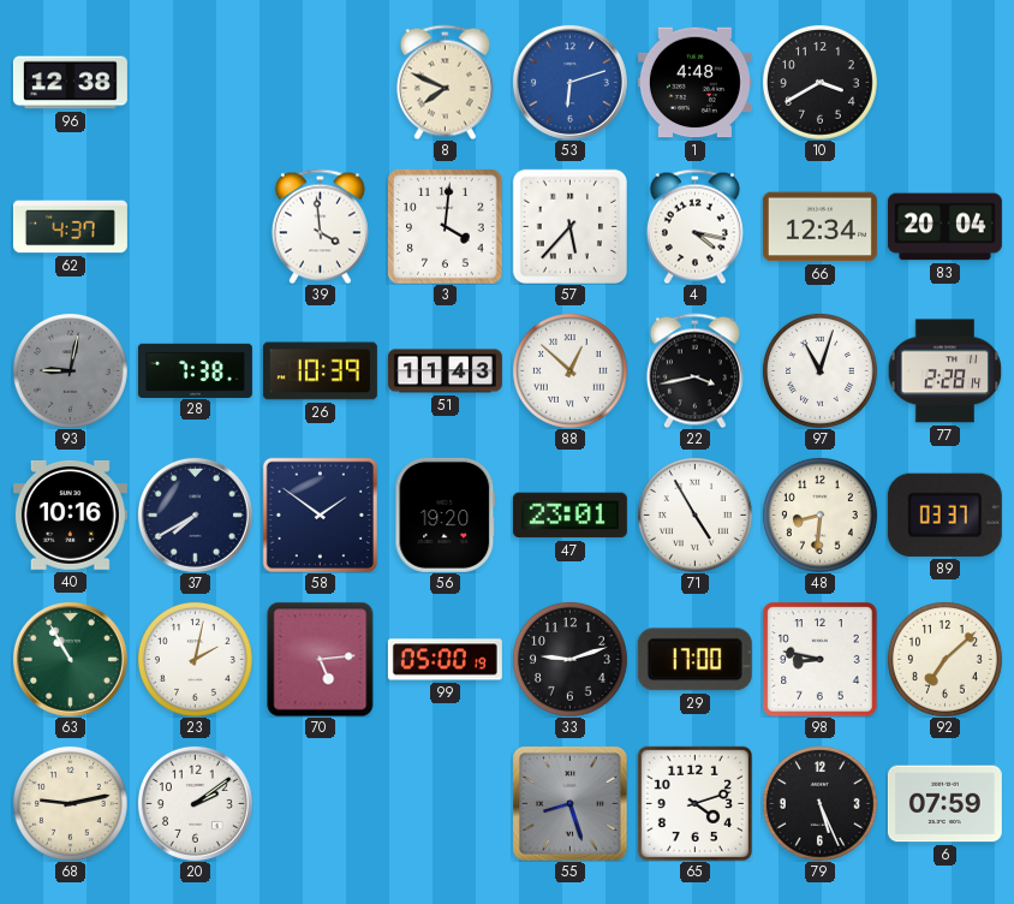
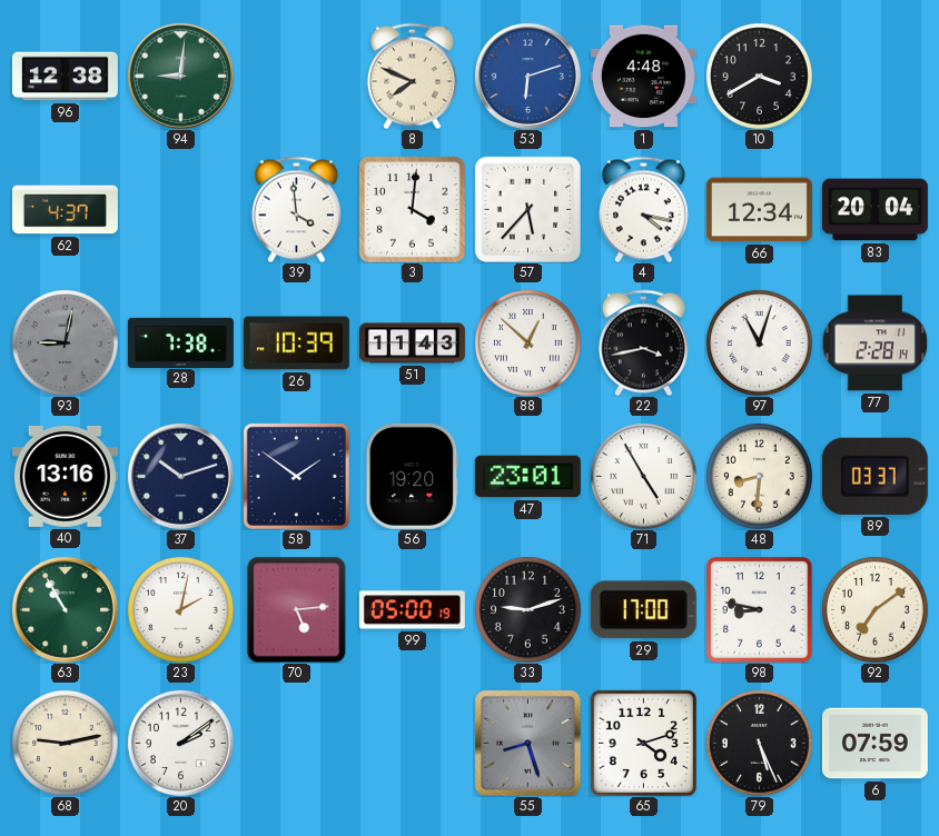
94: none -> 9:01
40: 10:16 -> 13:16
37: 7:40 -> 10:12
92: 7:08 -> 7:09
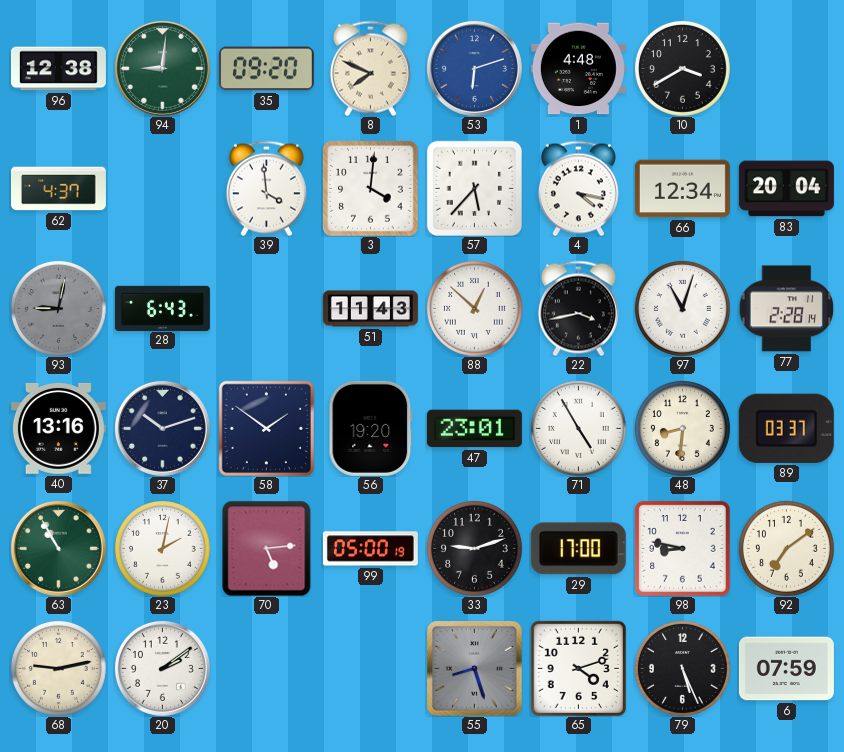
35: none -> 09:20
28: 7:38 -> 6:43
26: 10:39 -> none
